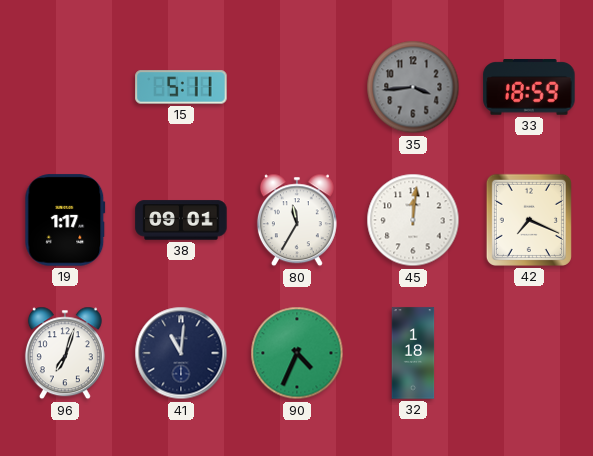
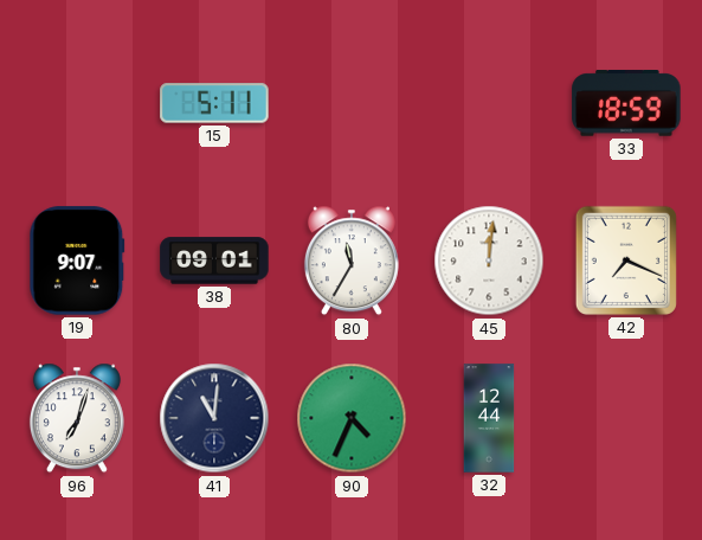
35: 3:44 -> none
19: 1:17 -> 9:07
32: 1:18 -> 12:44
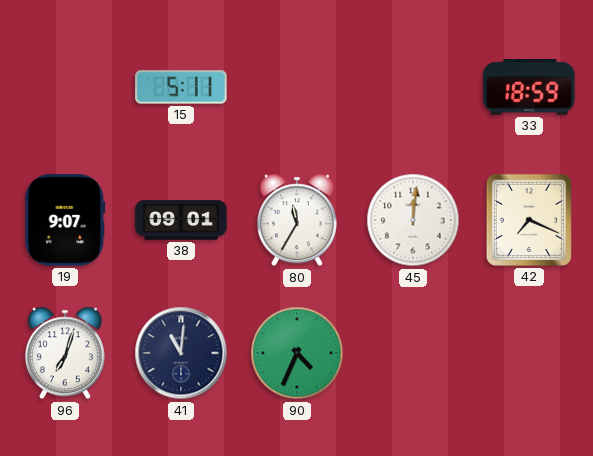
32: 12:44 -> none
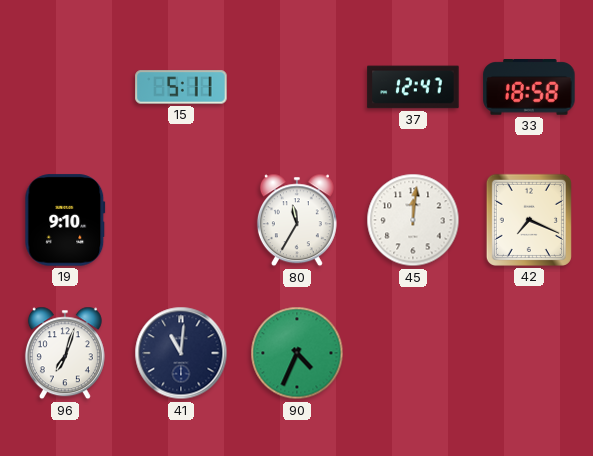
37: none -> 12:47
33: 18:59 -> 18:58
19: 9:07 -> 9:10
38: 09:01 -> none
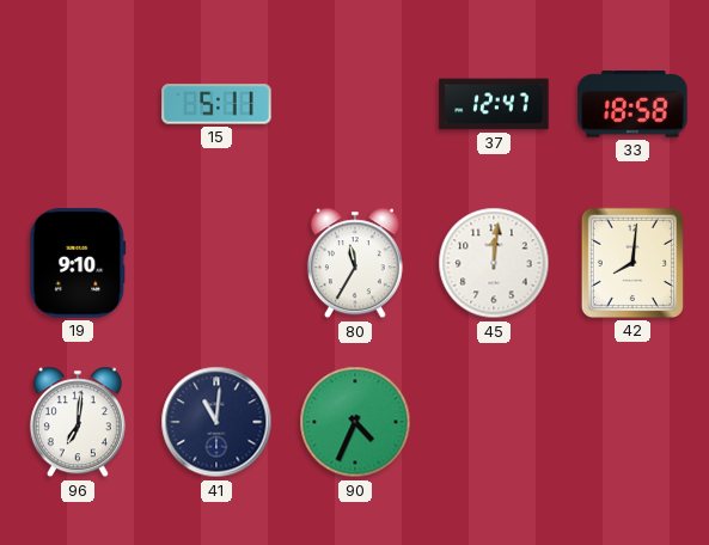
42: 7:19 -> 8:01
96: 7:03 -> 7:01
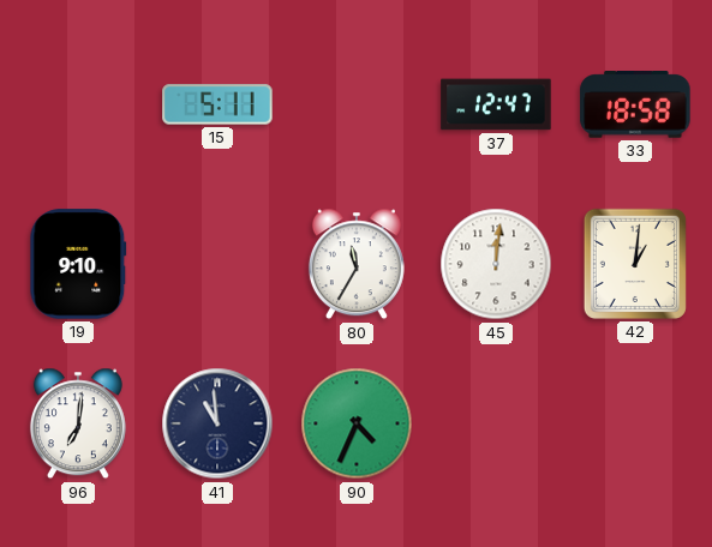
42: 8:01 -> 1:01
41: 11:01 -> 10:59
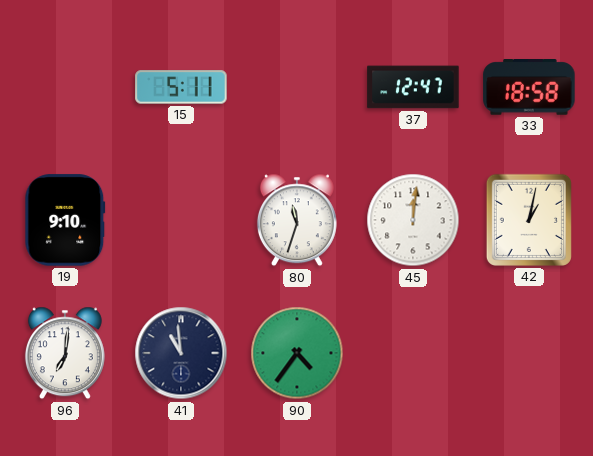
80: 11:35 -> 11:33
42: 1:01 -> 1:02
90: 4:34 -> 4:36
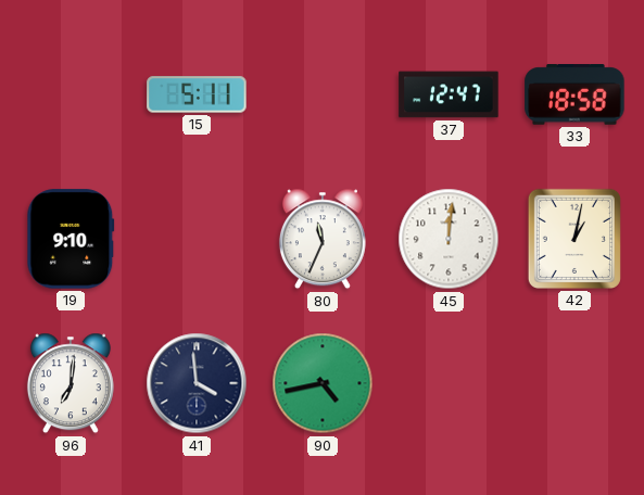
80: 11:33 -> 11:34
41: 10:59 -> 3:59
90: 4:36 -> 4:43
